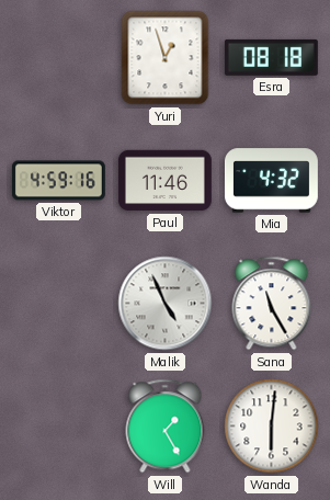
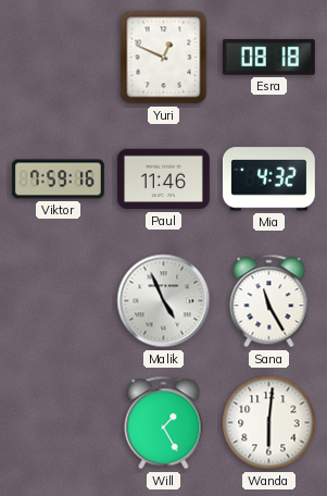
Yuri: 12:57 -> 12:49
Viktor: 4:59 -> 7:59
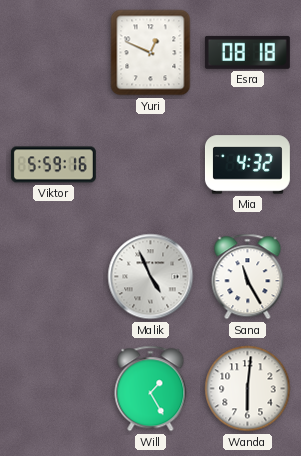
Viktor: 7:59 -> 5:59
Paul: 11:46 -> none
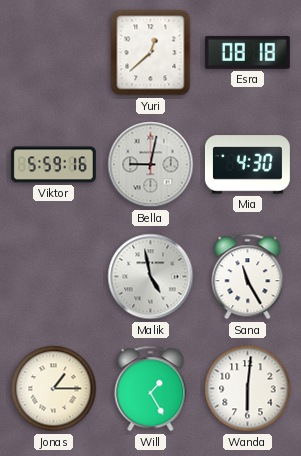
Yuri: 12:49 -> 12:38
Bella: none -> 9:02
Mia: 4:32 -> 4:30
Malik: 4:56 -> 4:58
Jonas: none -> 1:15
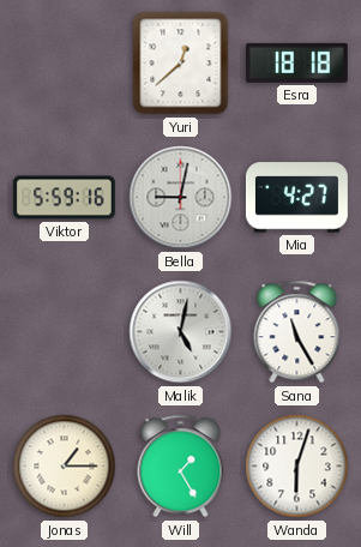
Esra: 08:18 -> 18:18
Mia: 4:30 -> 4:27
Malik: 4:58 -> 5:02
Wanda: 6:01 -> 6:03
